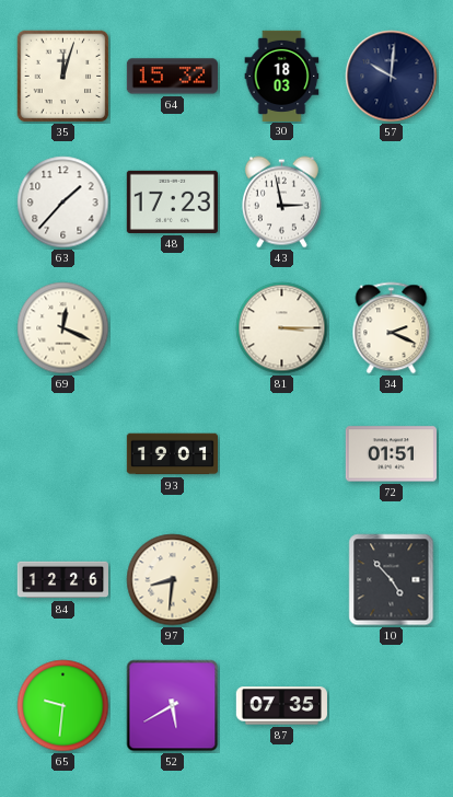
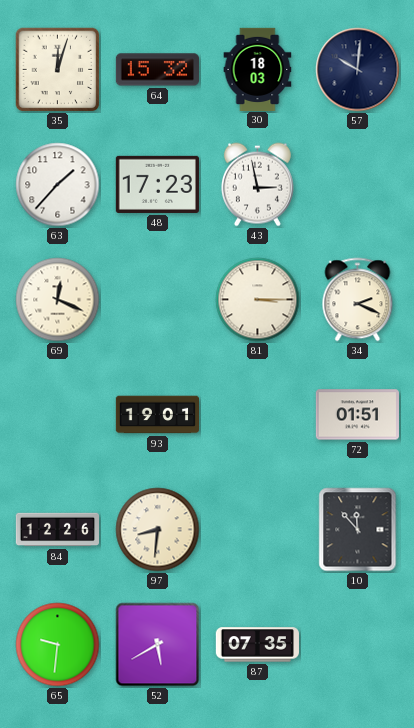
10: 4:53 -> 11:53
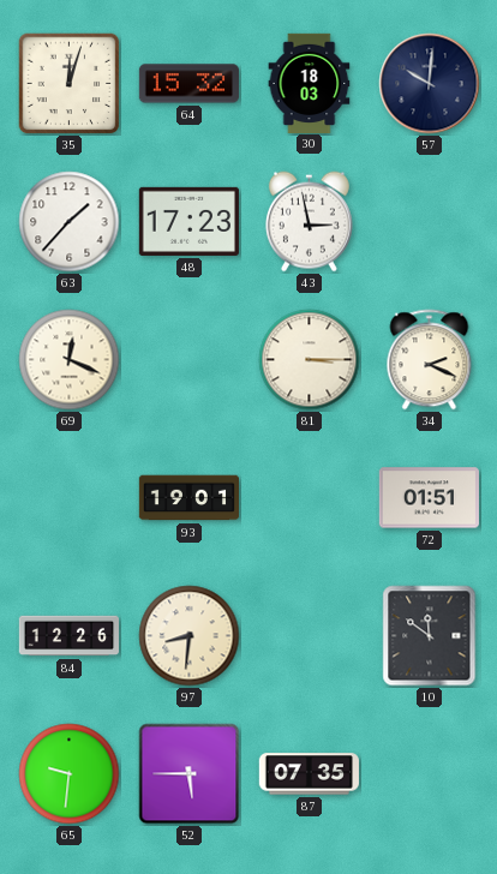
10: 11:53 -> 11:51
52: 5:40 -> 5:45
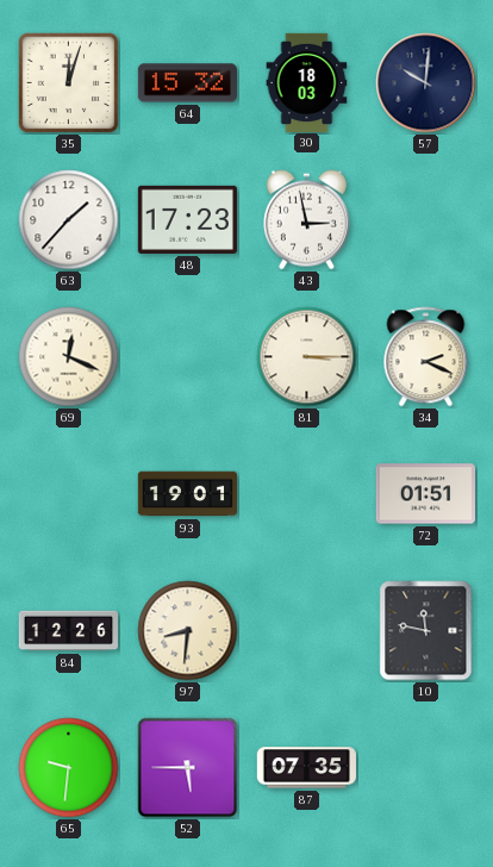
10: 11:51 -> 11:47
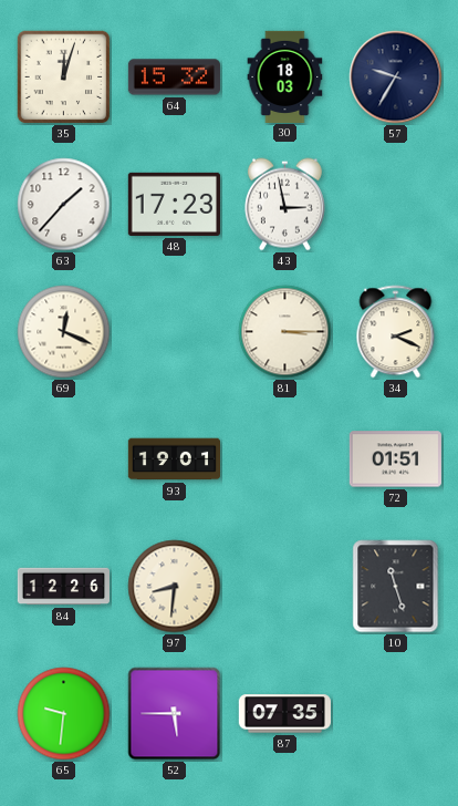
57: 10:01 -> 9:35
10: 11:47 -> 11:27
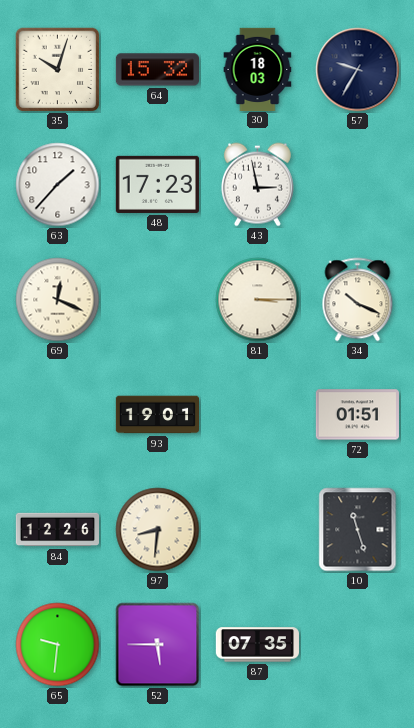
35: 12:03 -> 10:03
34: 2:19 -> 10:19
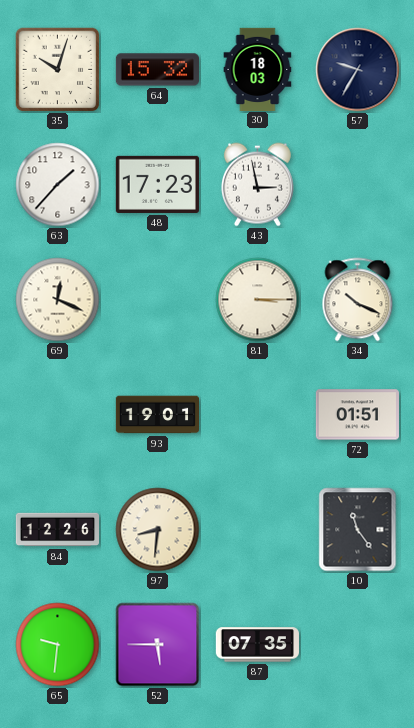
10: 11:27 -> 11:24
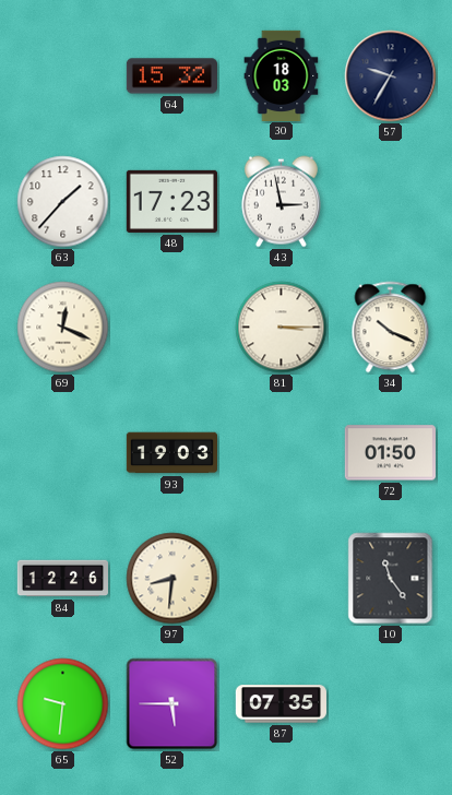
35: 10:03 -> none
93: 19:01 -> 19:03
72: 01:51 -> 01:50
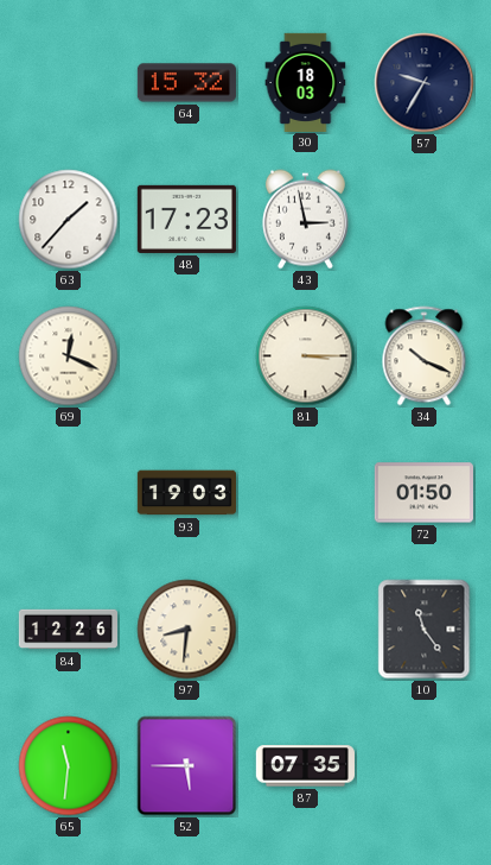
65: 9:31 -> 11:31
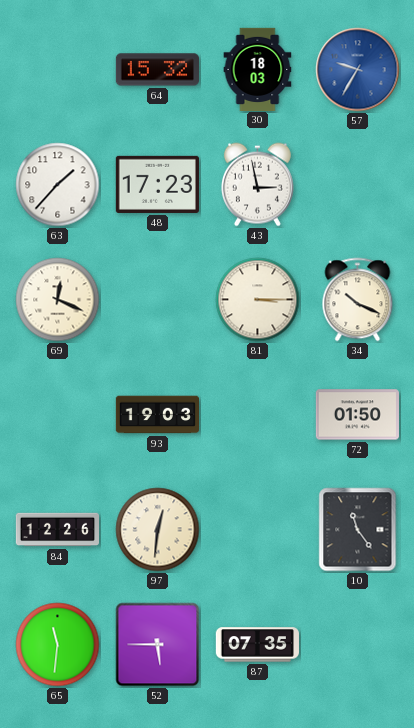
57 dial: navy -> blue
97: 8:31 -> 12:31
